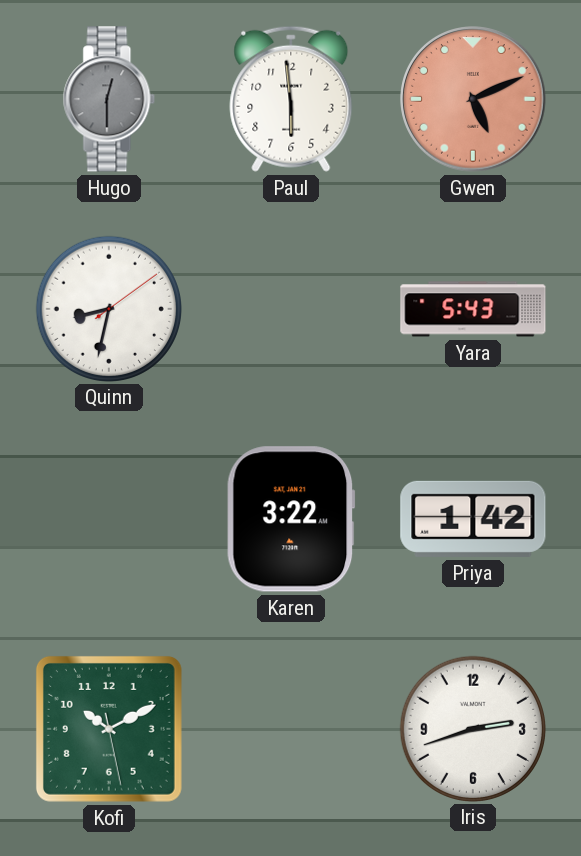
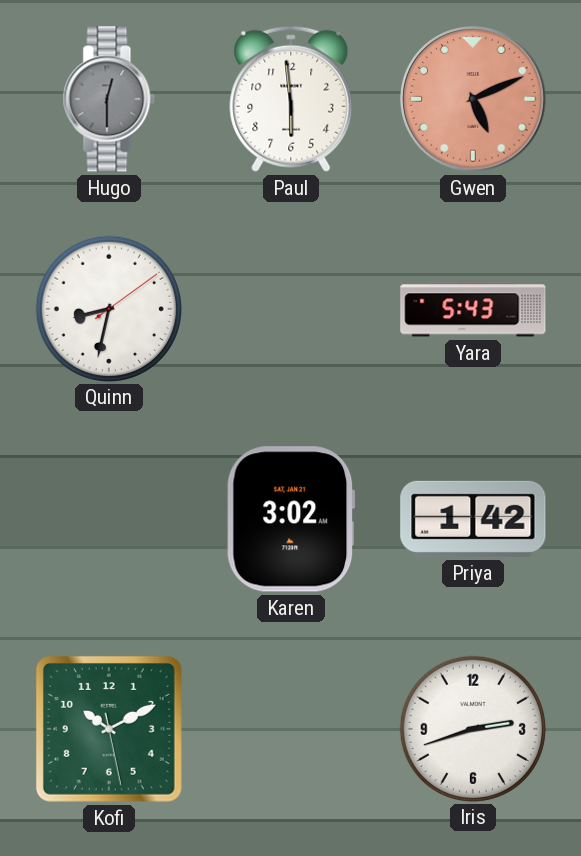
Karen: 3:22 -> 3:02
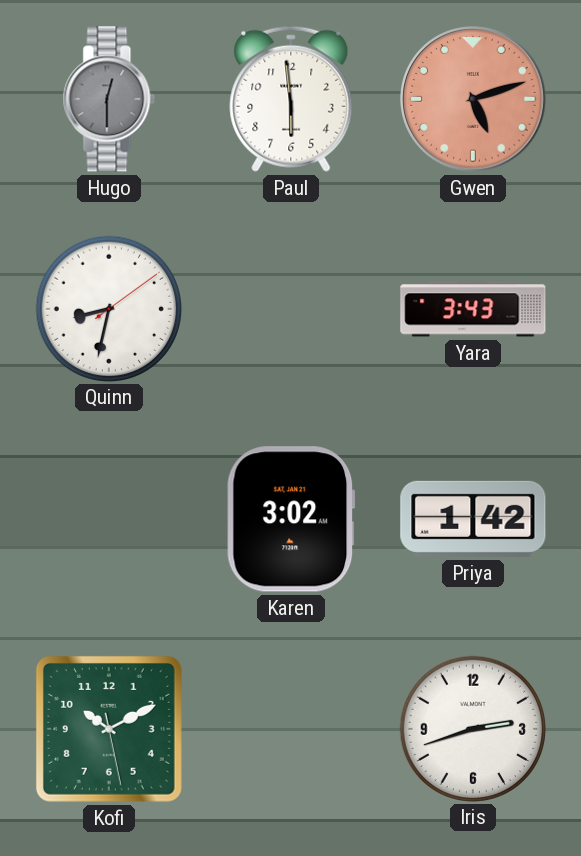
Gwen: 5:11 -> 5:12
Yara: 5:43 -> 3:43
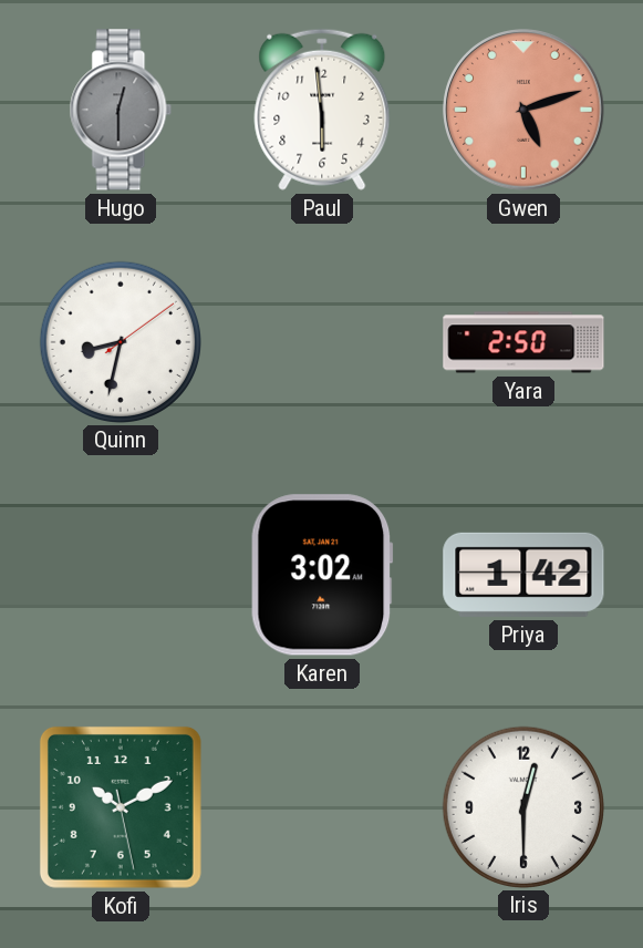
Yara: 3:43 -> 2:50
Iris: 2:42 -> 12:30
